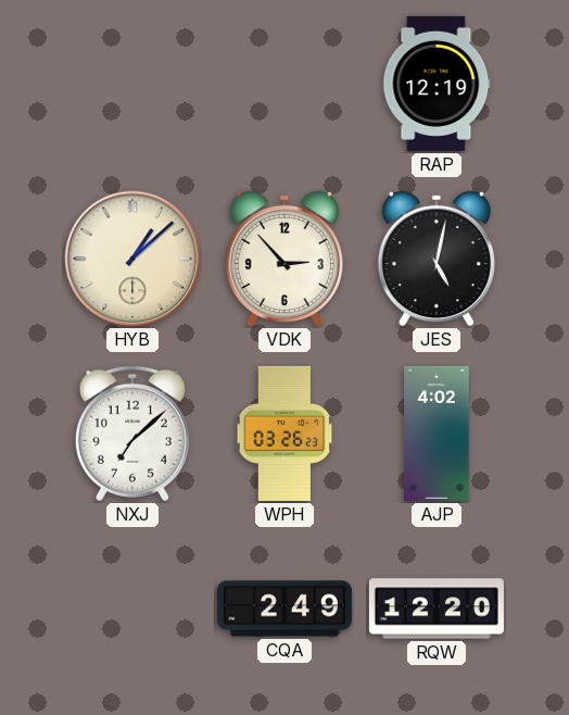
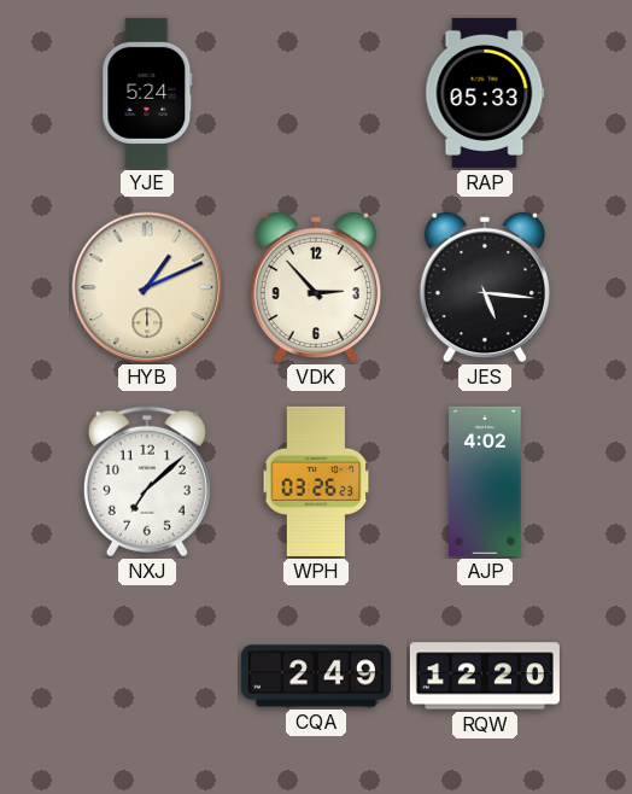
YJE: none -> 5:24
RAP: 12:19 -> 05:33
HYB: 1:08 -> 1:11
JES: 5:02 -> 5:16
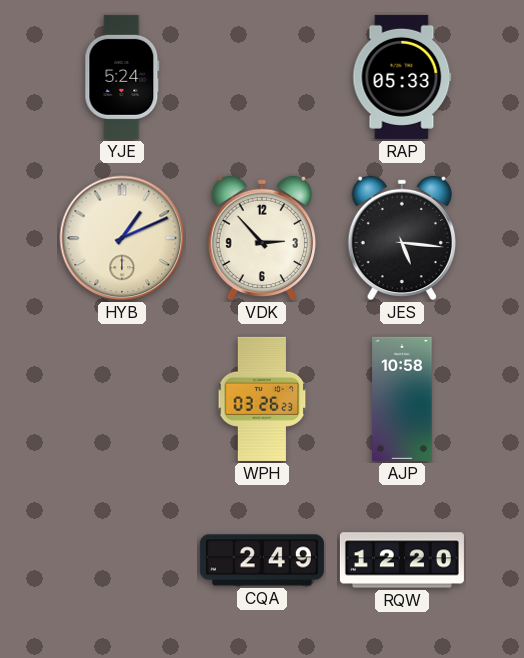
NXJ: 7:08 -> none
AJP: 4:02 -> 10:58
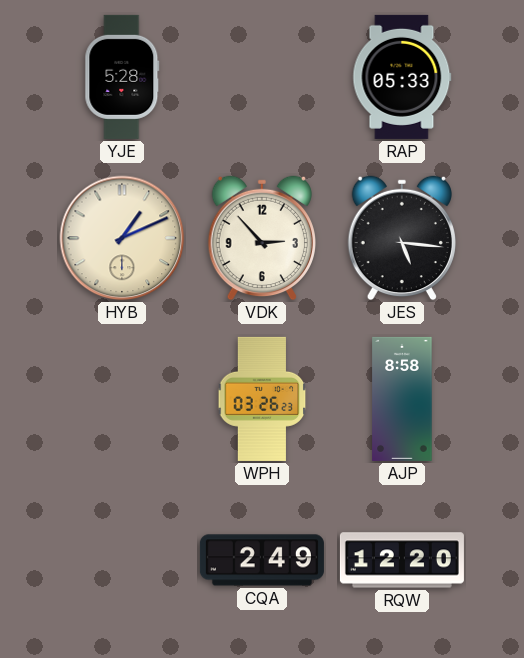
YJE: 5:24 -> 5:28
AJP: 10:58 -> 8:58
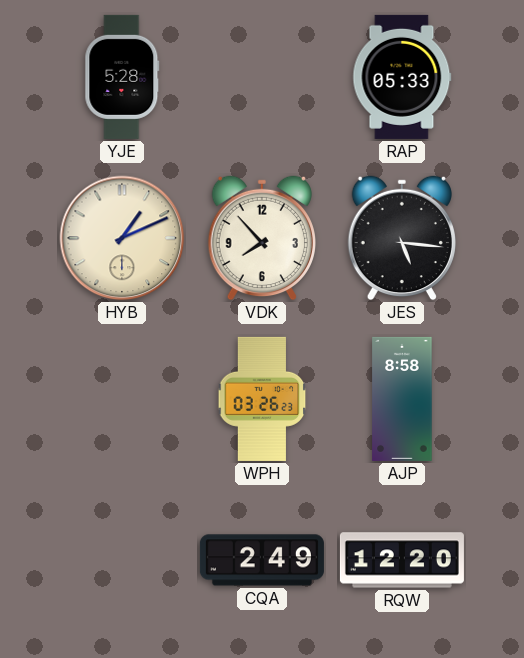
VDK: 2:53 -> 7:53
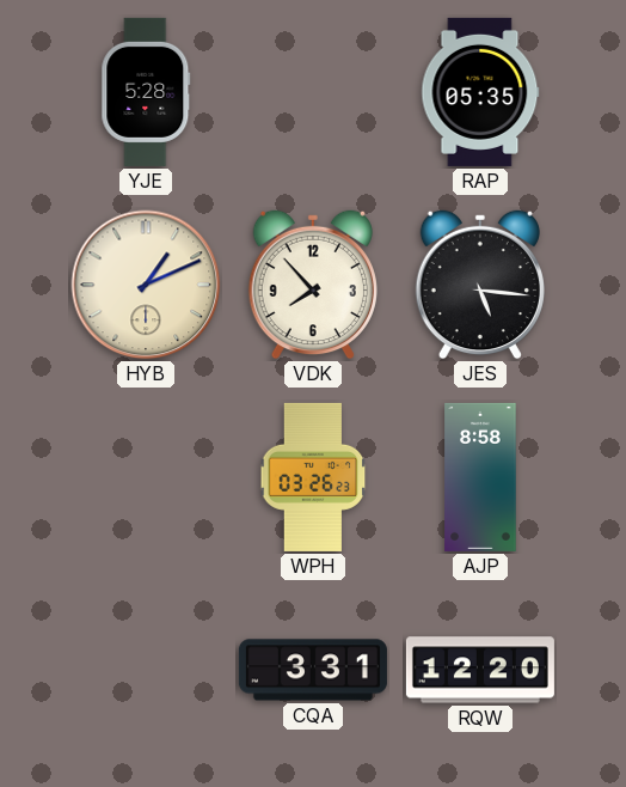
RAP: 05:33 -> 05:35
CQA: 2:49 -> 3:31
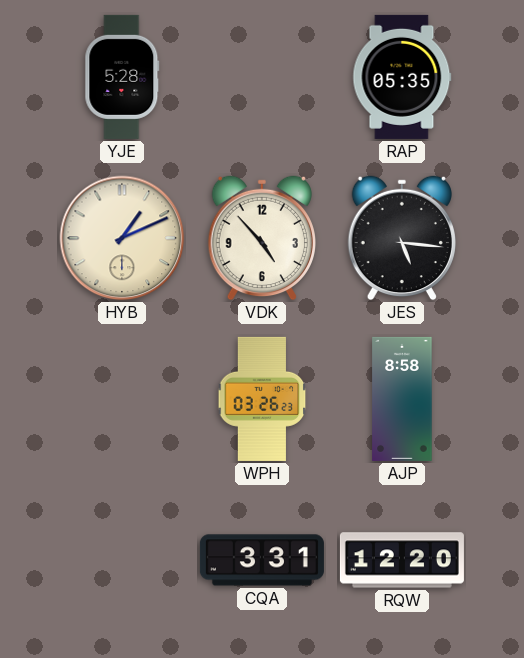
VDK: 7:53 -> 4:53
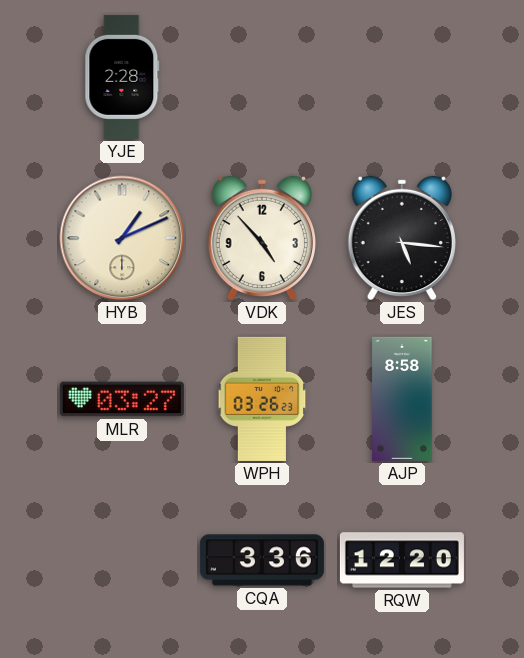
YJE: 5:28 -> 2:28
RAP: 05:35 -> none
MLR: none -> 03:27
CQA: 3:31 -> 3:36
